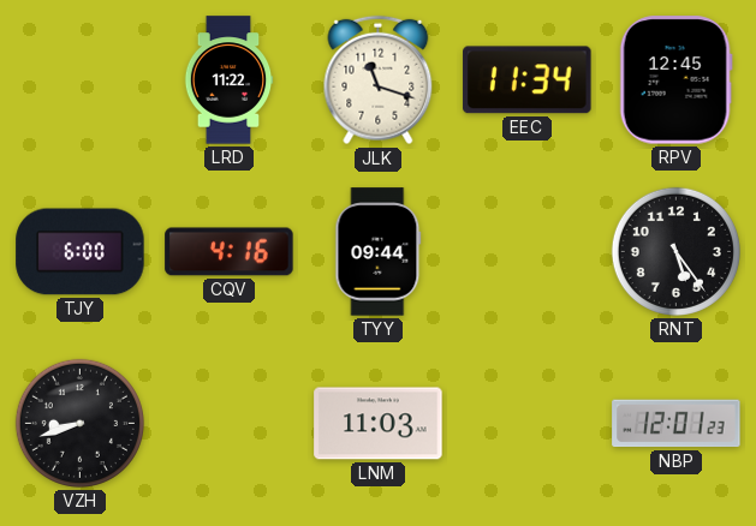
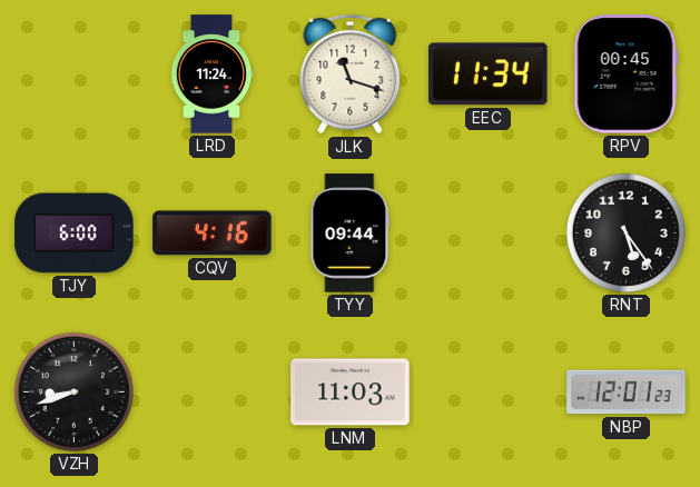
LRD: 11:22 -> 11:24
RPV: 12:45 -> 00:45
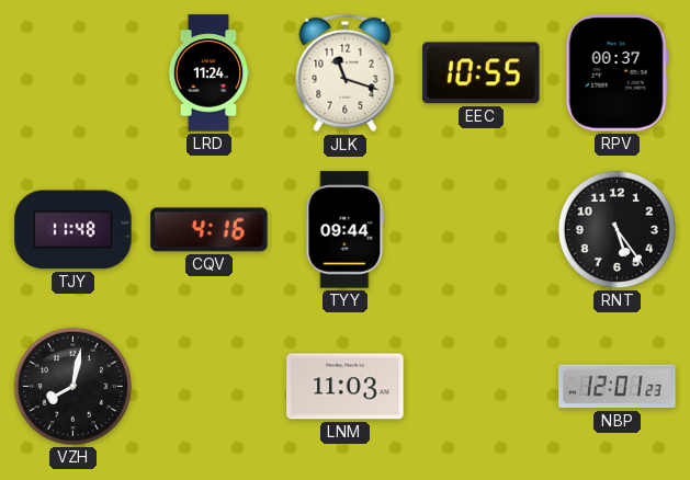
EEC: 11:34 -> 10:55
RPV: 00:45 -> 00:37
TJY: 6:00 -> 11:48
VZH: 8:42 -> 8:02
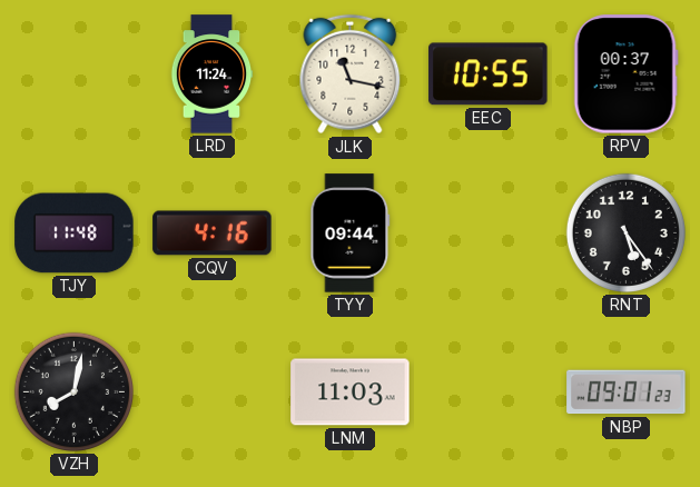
JLK: 11:18 -> 11:17
NBP: 12:01 -> 09:01
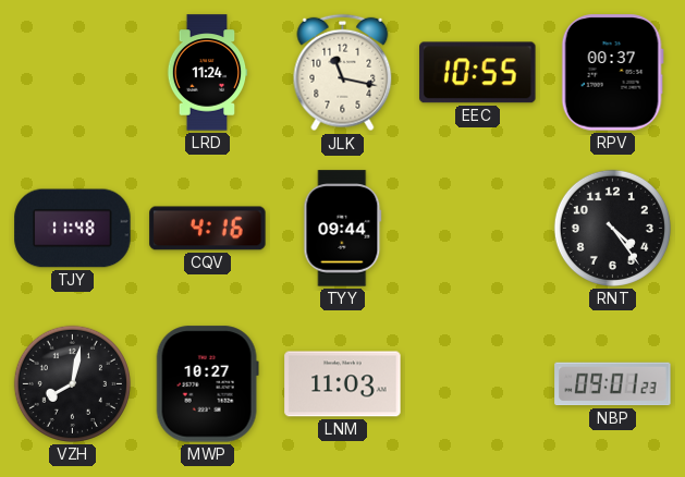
RNT: 5:24 -> 4:24
MWP: none -> 10:27
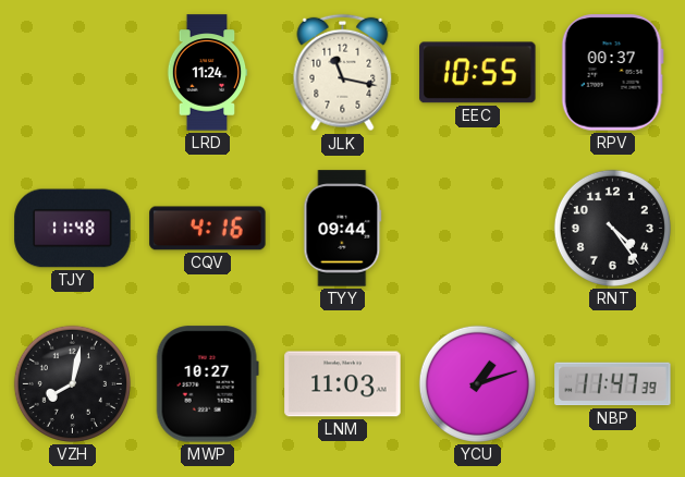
YCU: none -> 1:12
NBP: 09:01 -> 11:47
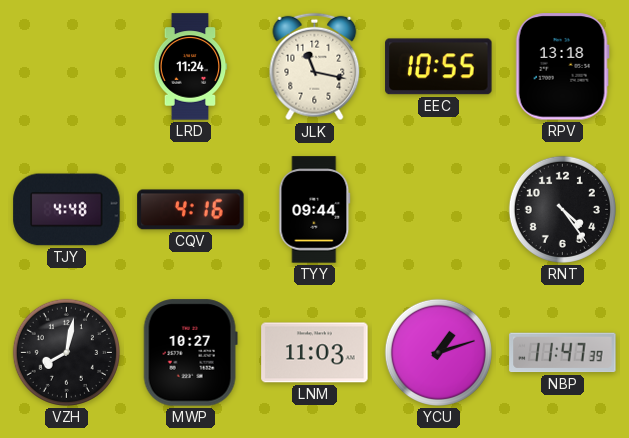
RPV: 00:37 -> 13:18
TJY: 11:48 -> 4:48
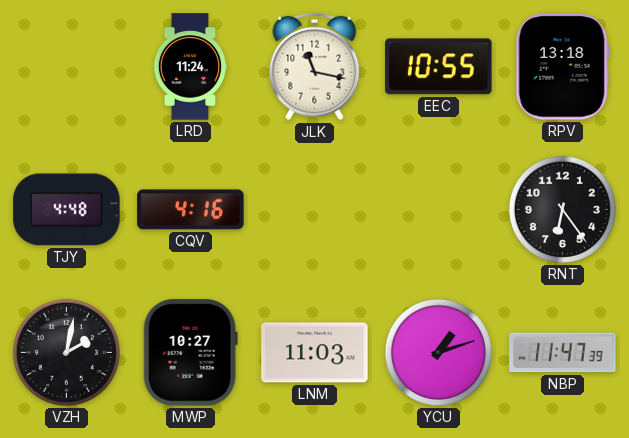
TYY: 09:44 -> none
RNT: 4:24 -> 6:24
VZH: 8:02 -> 2:02
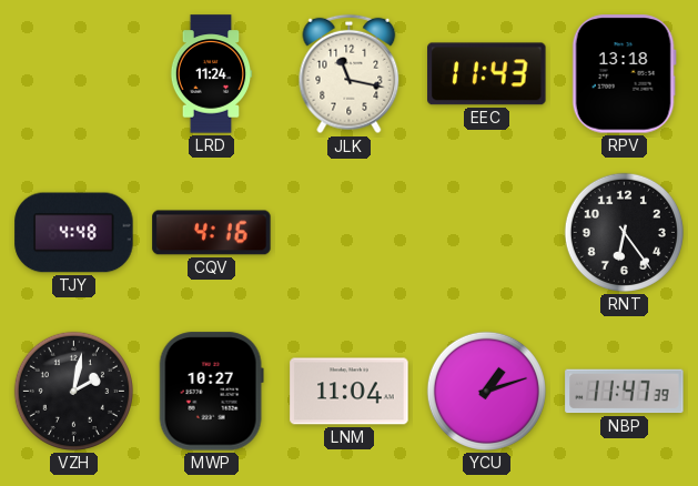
EEC: 10:55 -> 11:43
LNM: 11:03 -> 11:04
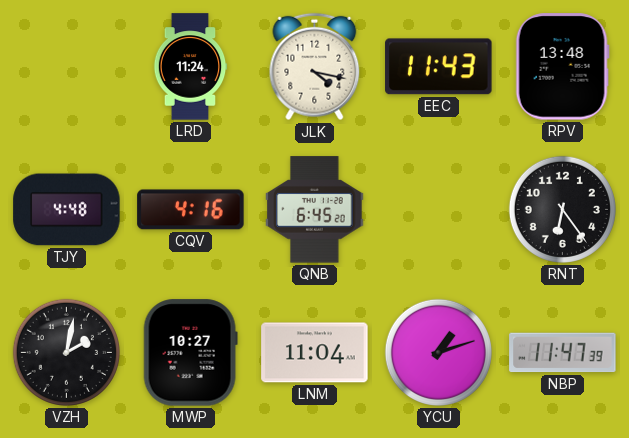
JLK: 11:17 -> 4:17
RPV: 13:18 -> 13:48
QNB: none -> 6:45
